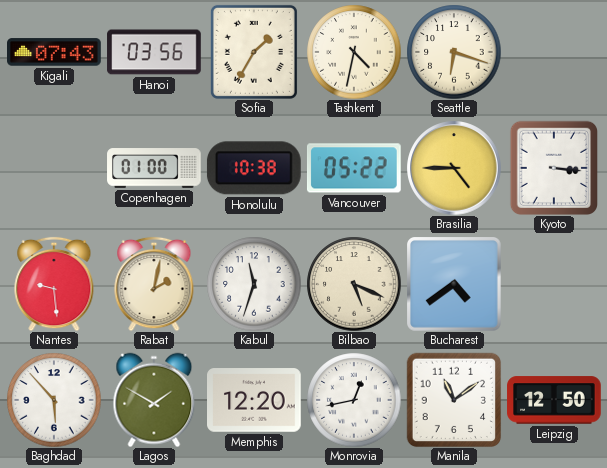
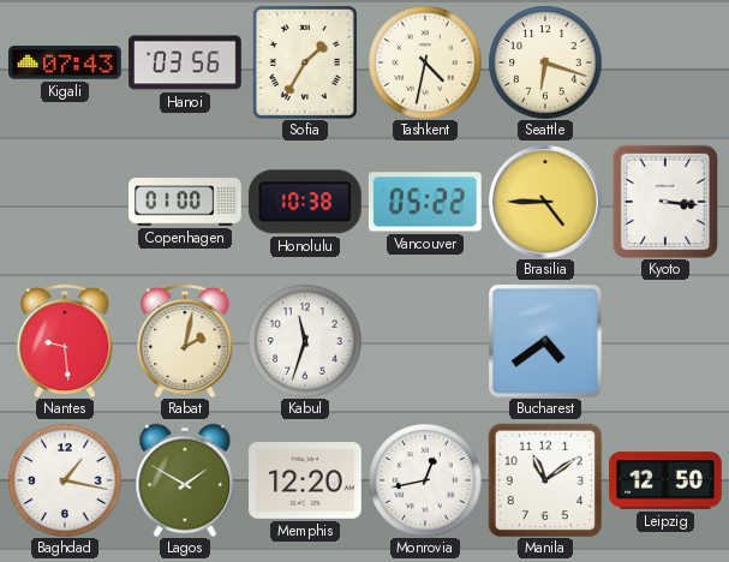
Bilbao: 5:19 -> none
Baghdad: 5:53 -> 1:17
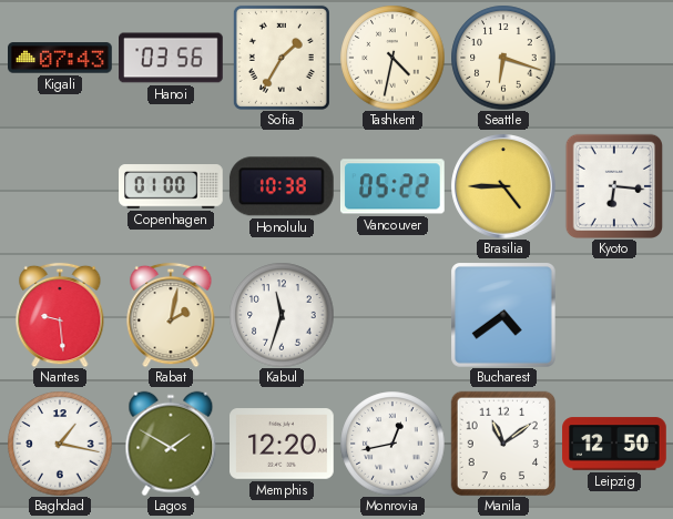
Kyoto: 3:16 -> 6:16
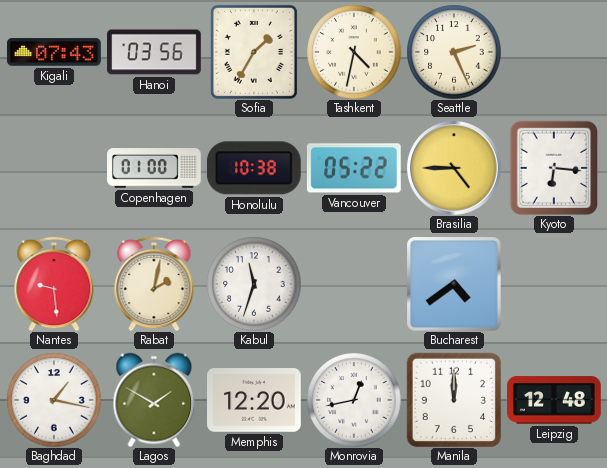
Seattle: 6:18 -> 2:26
Manila: 11:09 -> 12:00
Leipzig: 12:50 -> 12:48
